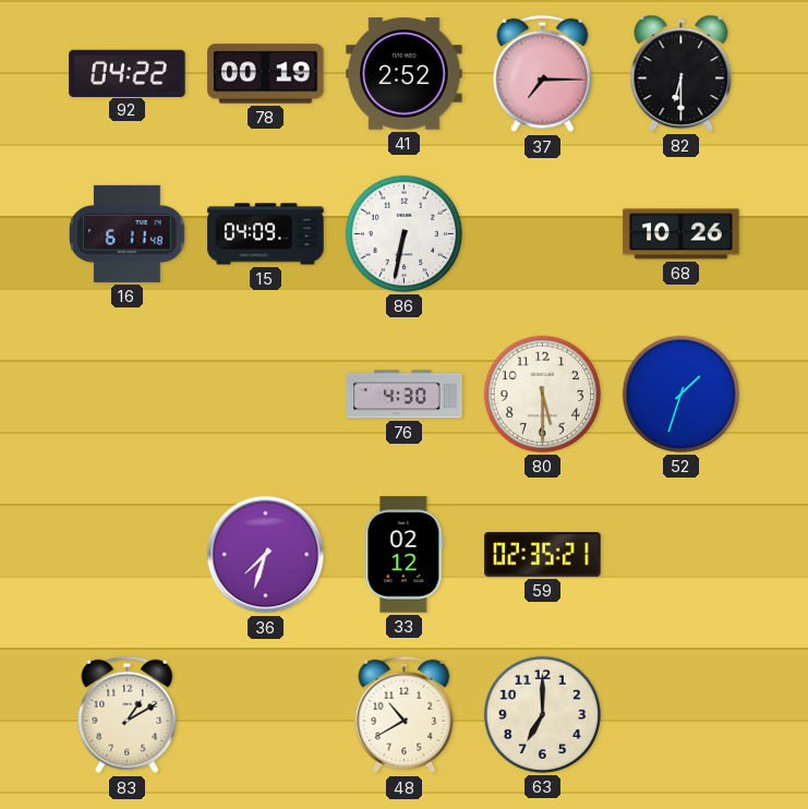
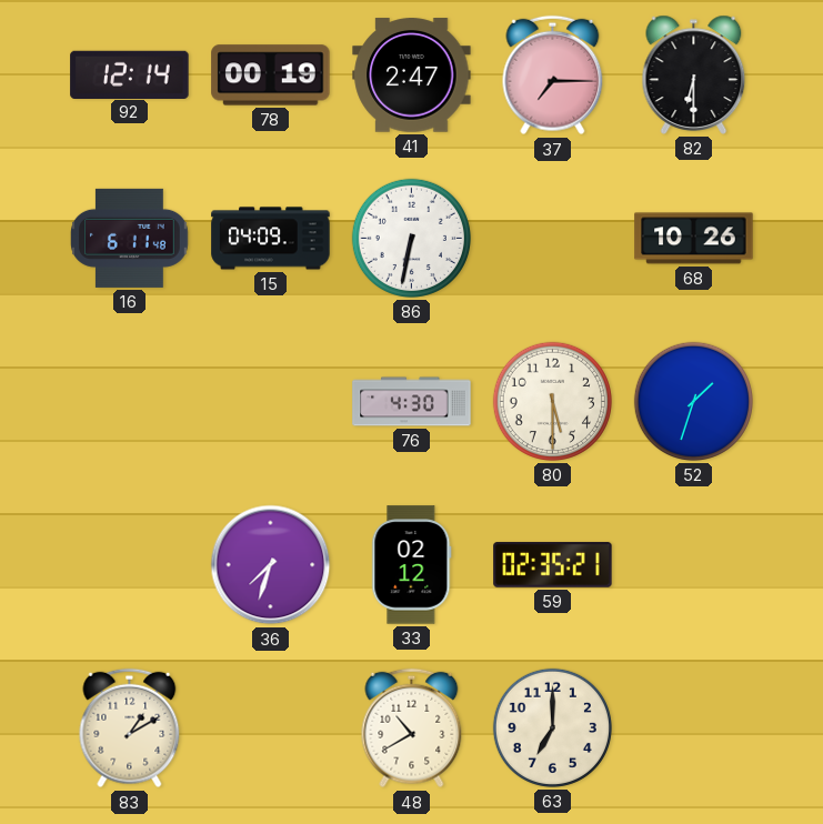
92: 04:22 -> 12:14
41: 2:52 -> 2:47
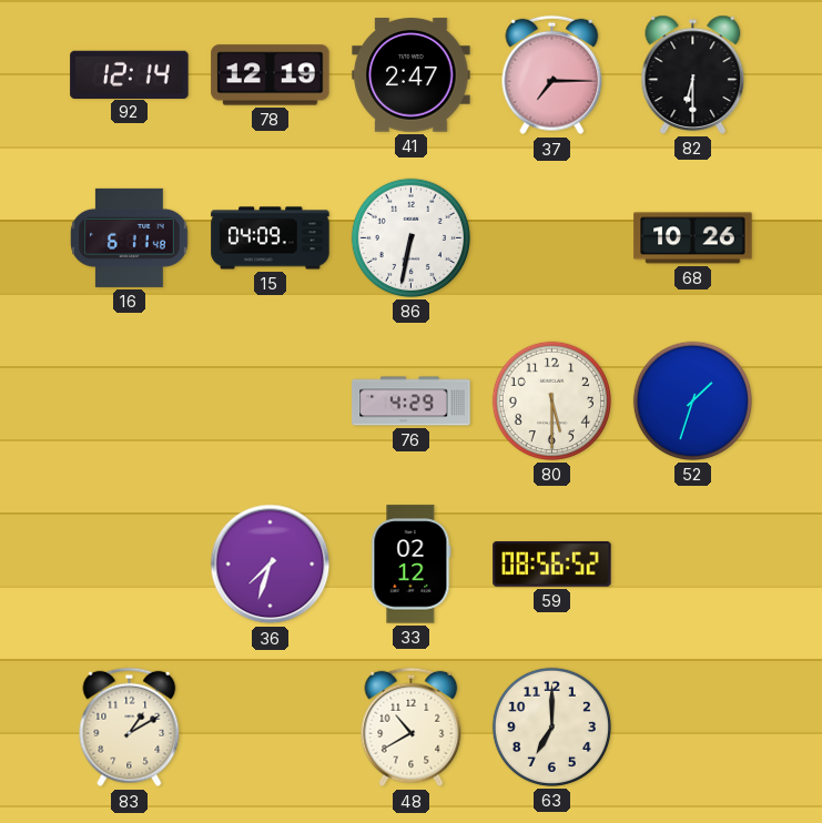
78: 00:19 -> 12:19
76: 4:30 -> 4:29
59: 02:35 -> 08:56
